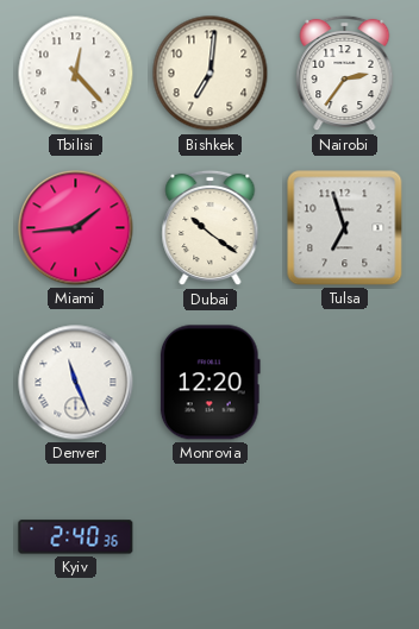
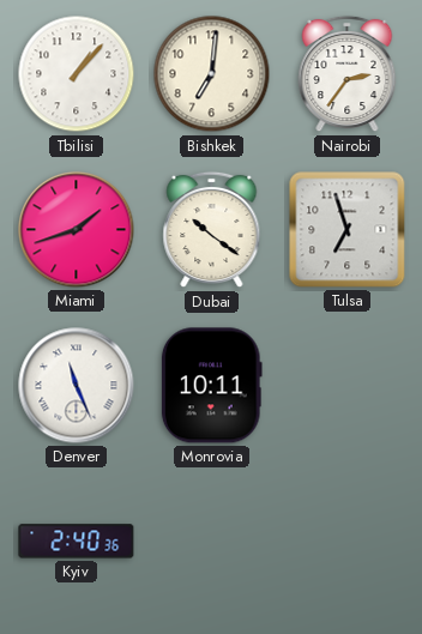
Tbilisi: 12:23 -> 1:07
Miami: 1:44 -> 1:42
Monrovia: 12:20 -> 10:11
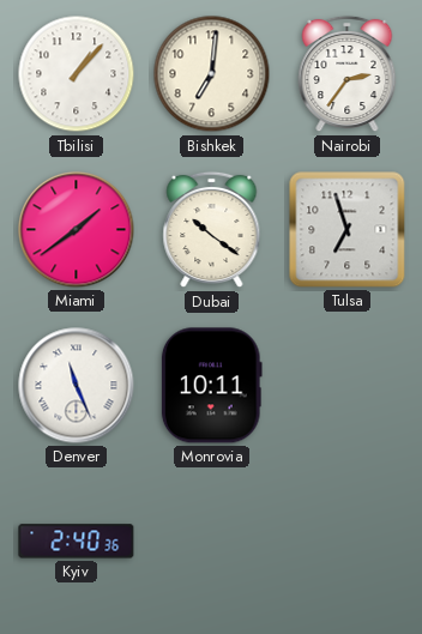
Miami: 1:42 -> 1:39
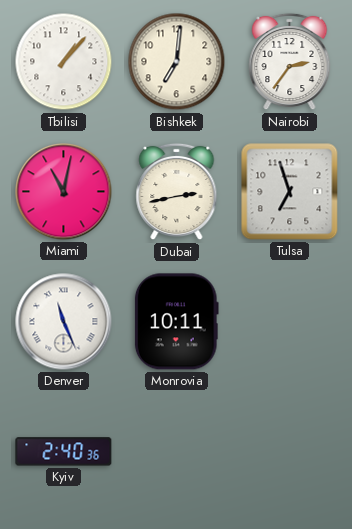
Miami: 1:39 -> 11:02
Dubai: 10:21 -> 2:43
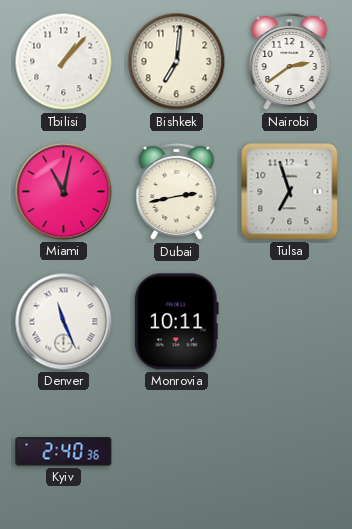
Nairobi: 2:36 -> 2:39
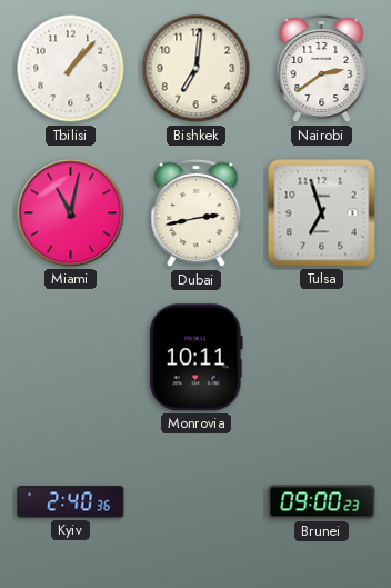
Denver: 11:26 -> none
Brunei: none -> 09:00
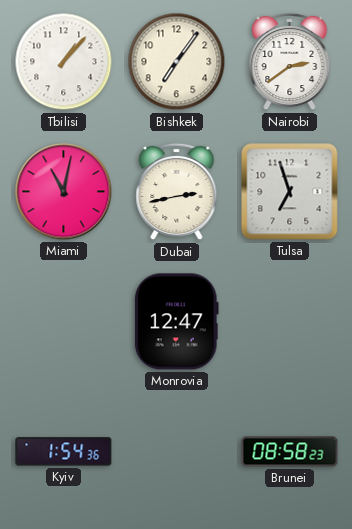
Bishkek: 7:01 -> 7:06
Monrovia: 10:11 -> 12:47
Kyiv: 2:40 -> 1:54
Brunei: 09:00 -> 08:58
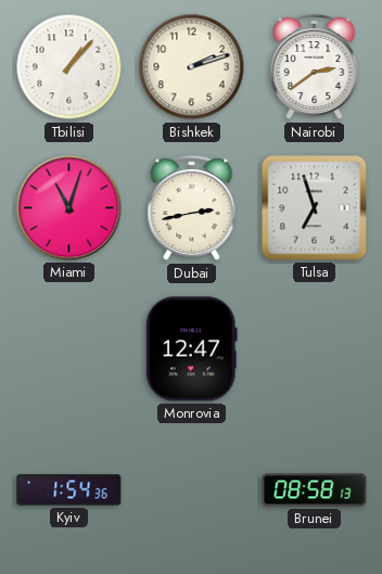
Bishkek: 7:06 -> 2:12
Miami: 11:02 -> 11:03
Brunei: 08:58:23 -> 08:58:13
